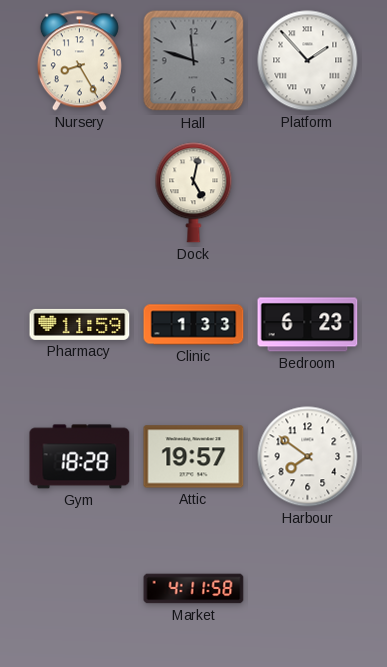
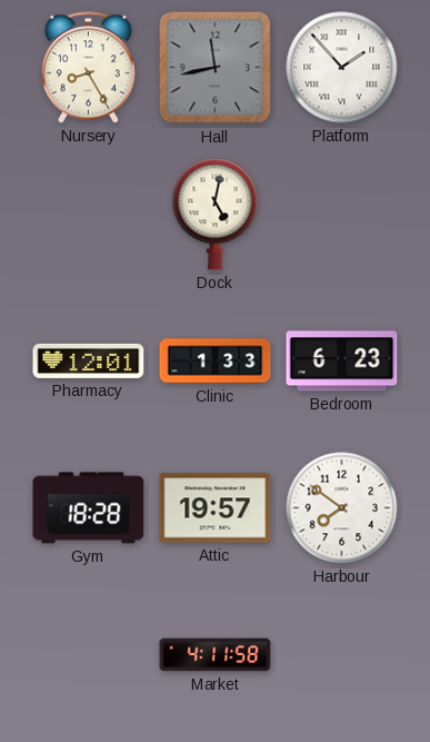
Hall: 11:48 -> 11:43
Pharmacy: 11:59 -> 12:01
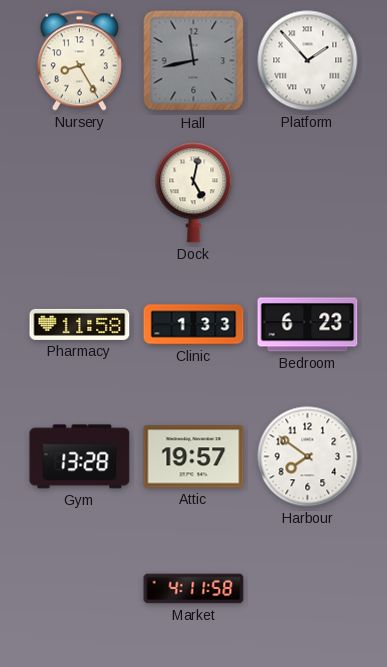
Pharmacy: 12:01 -> 11:58
Gym: 18:28 -> 13:28
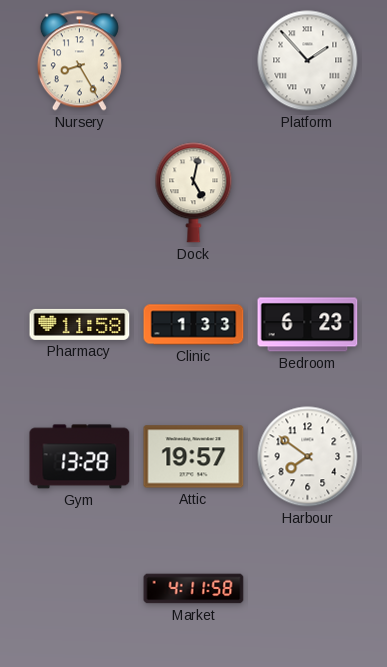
Hall: 11:43 -> none
